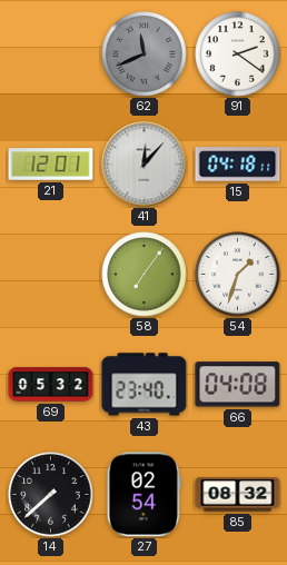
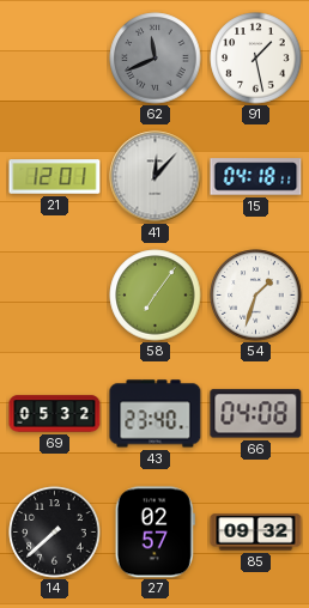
91: 2:21 -> 1:28
27: 02:54 -> 02:57
85: 08:32 -> 09:32
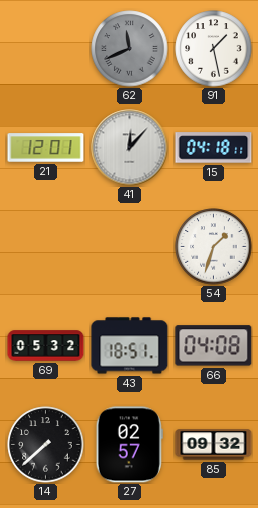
58: 7:06 -> none
43: 23:40 -> 18:51
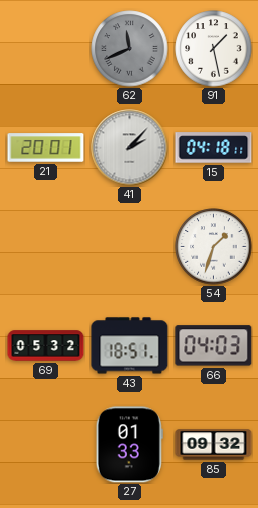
21: 12:01 -> 20:01
41: 12:07 -> 2:07
66: 04:08 -> 04:03
14: 7:38 -> none
27: 02:57 -> 01:33
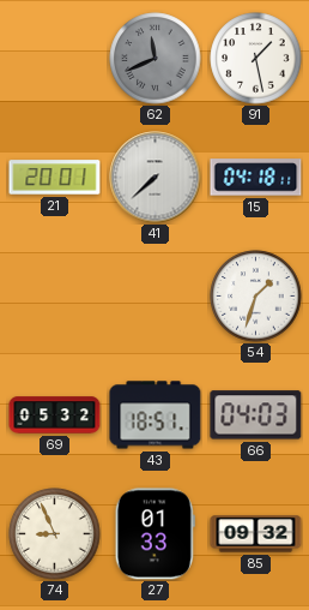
41: 2:07 -> 7:38
74: none -> 8:56
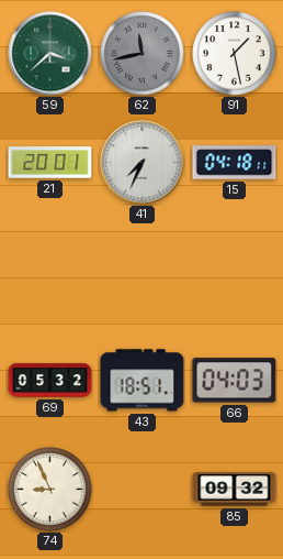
59: none -> 3:38
62: 11:41 -> 11:43
41: 7:38 -> 7:34
54: 1:33 -> none
27: 01:33 -> none
